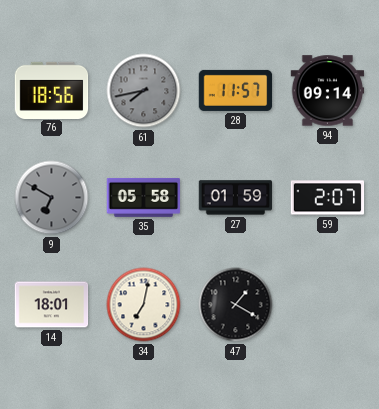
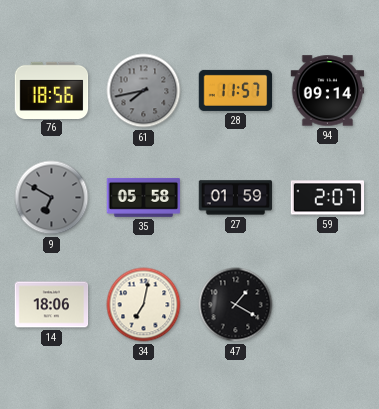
14: 18:01 -> 18:06
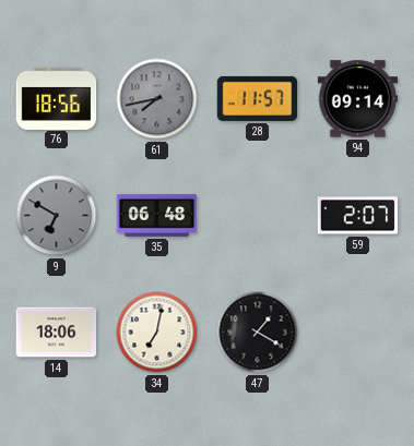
35: 05:58 -> 06:48
27: 01:59 -> none
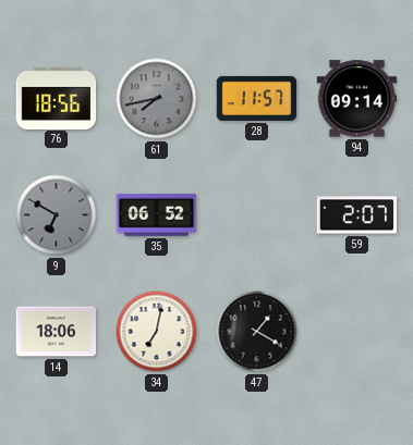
35: 06:48 -> 06:52
